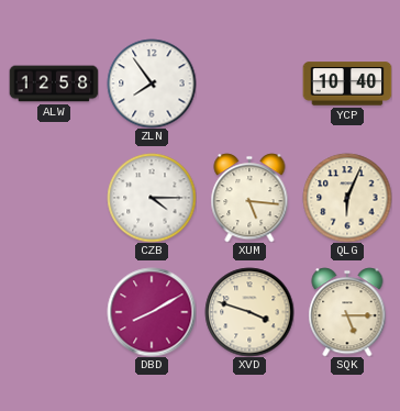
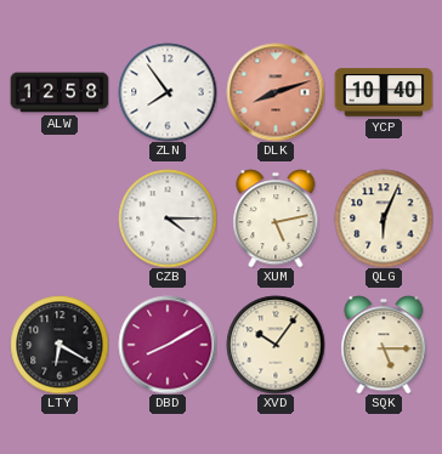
DLK: none -> 8:12
XUM: 5:16 -> 5:13
LTY: none -> 6:20
XVD: 3:48 -> 10:06
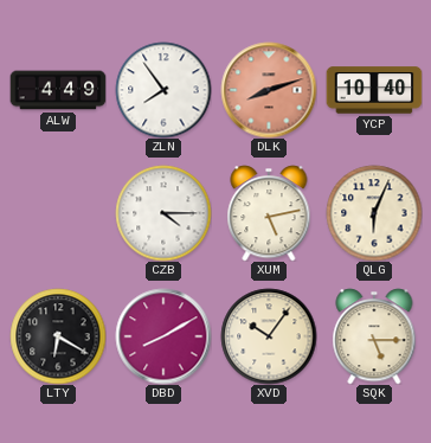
ALW: 12:58 -> 4:49
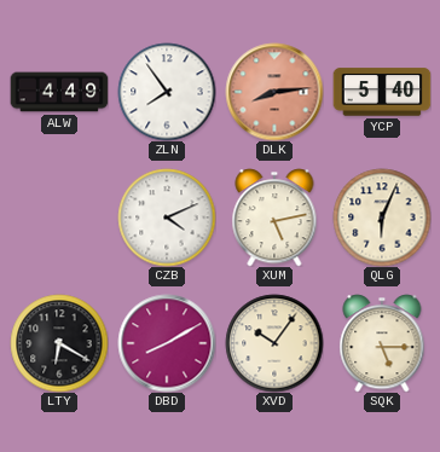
DLK: 8:12 -> 8:14
YCP: 10:40 -> 5:40
CZB: 4:15 -> 4:11
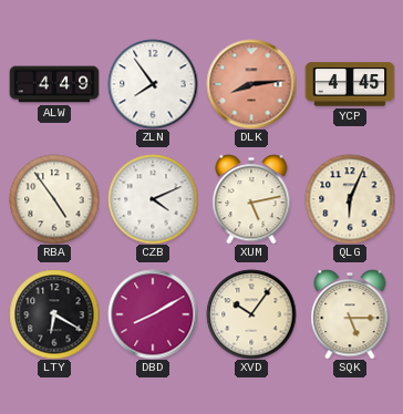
YCP: 5:40 -> 4:45
RBA: none -> 4:54
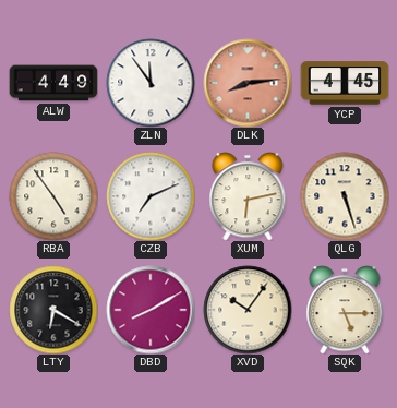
ZLN: 7:54 -> 11:54
CZB: 4:11 -> 7:11
XUM: 5:13 -> 6:13
QLG: 6:04 -> 5:27
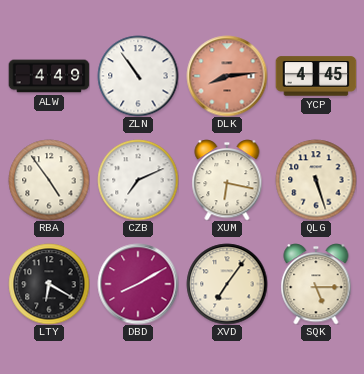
ZLN: 11:54 -> 10:54
XUM: 6:13 -> 6:17
XVD: 10:06 -> 7:06
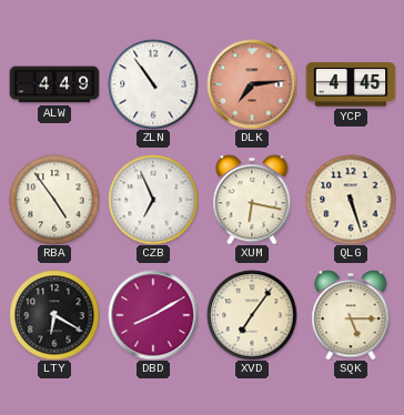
DLK: 8:14 -> 7:14
CZB: 7:11 -> 6:56
